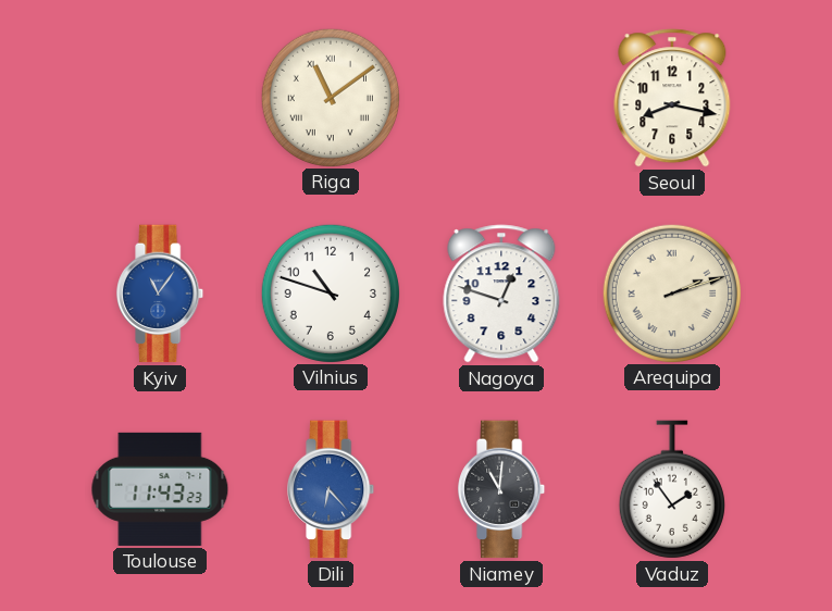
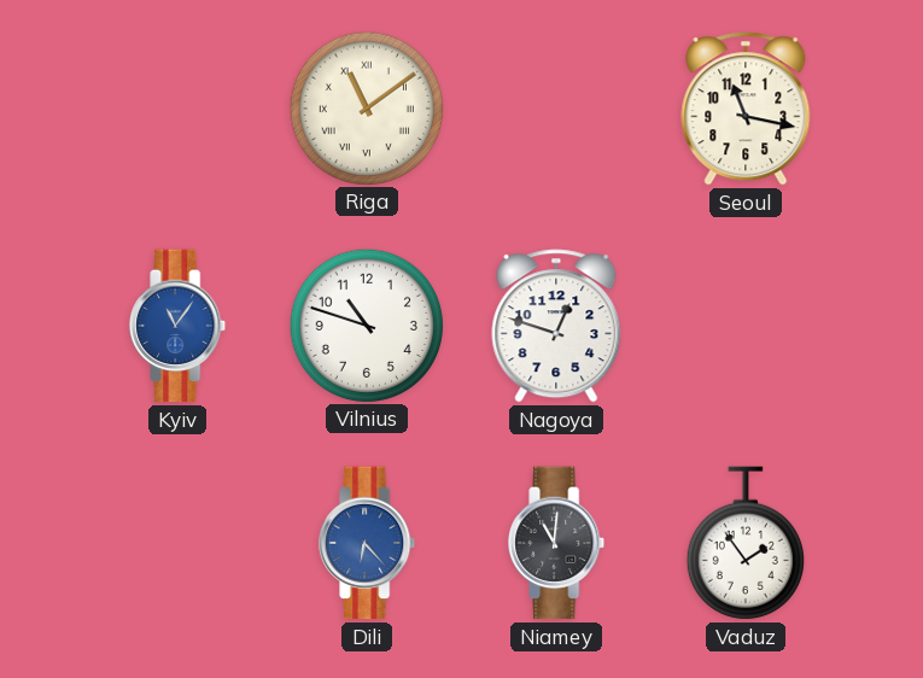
Seoul: 8:17 -> 11:17
Arequipa: 2:12 -> none
Toulouse: 11:43 -> none
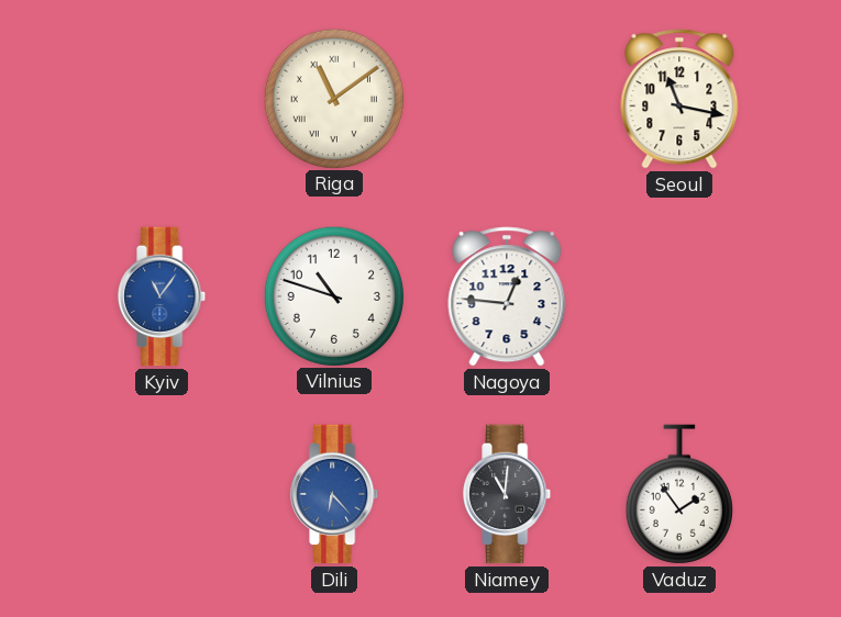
Nagoya: 12:48 -> 12:46
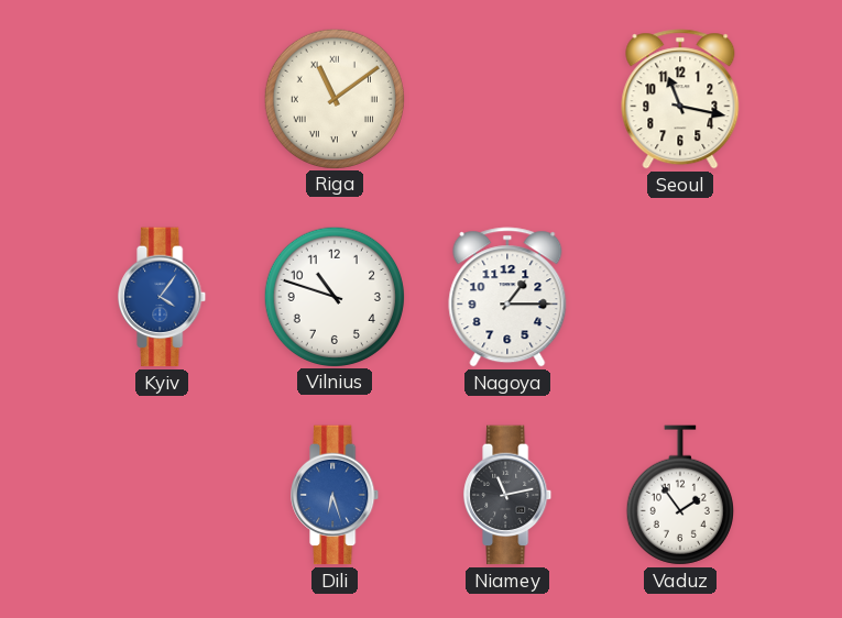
Kyiv: 11:06 -> 4:06
Nagoya: 12:46 -> 1:15
Dili: 6:23 -> 6:27
Niamey: 11:01 -> 11:13
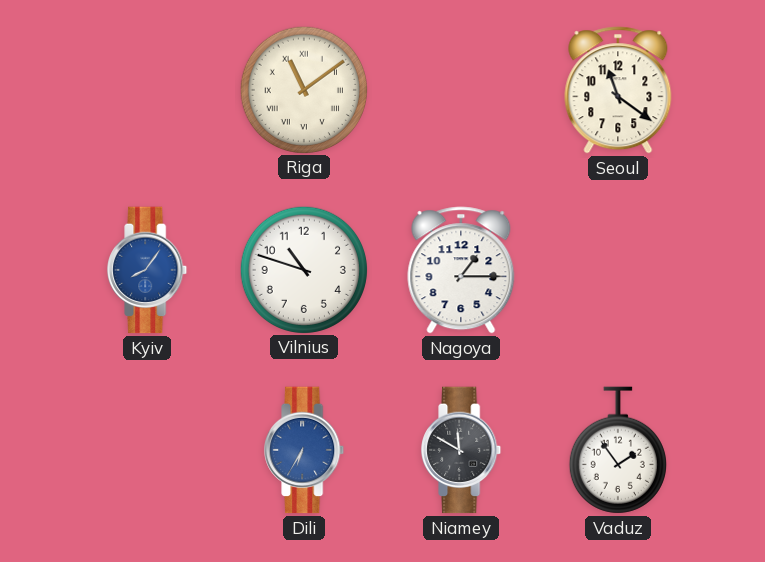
Seoul: 11:17 -> 11:21
Kyiv: 4:06 -> 8:06
Dili: 6:27 -> 6:35
Niamey: 11:13 -> 11:50
